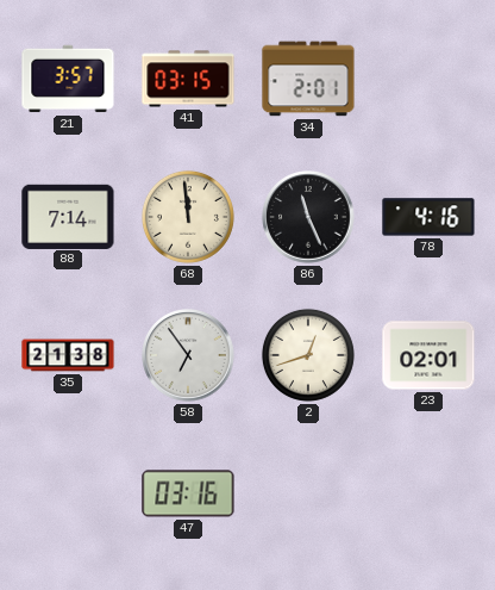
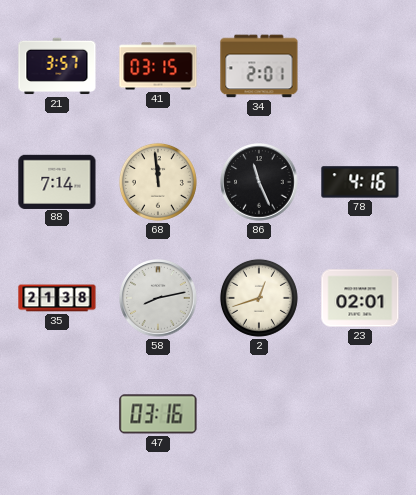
58: 6:54 -> 8:13
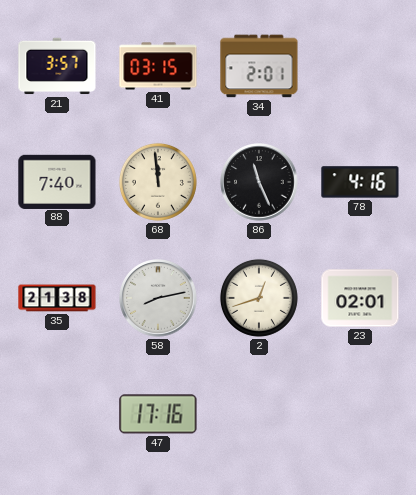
88: 7:14 -> 7:40
47: 03:16 -> 17:16
